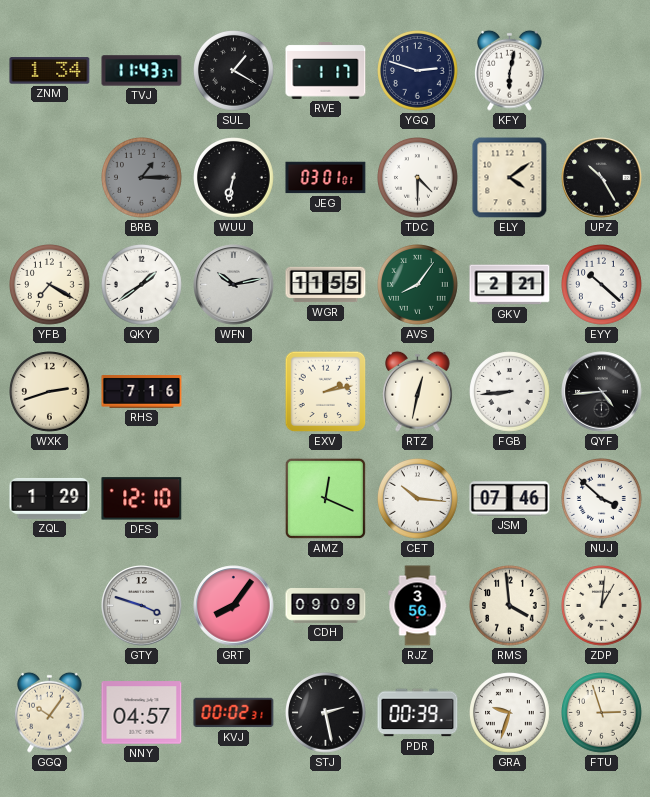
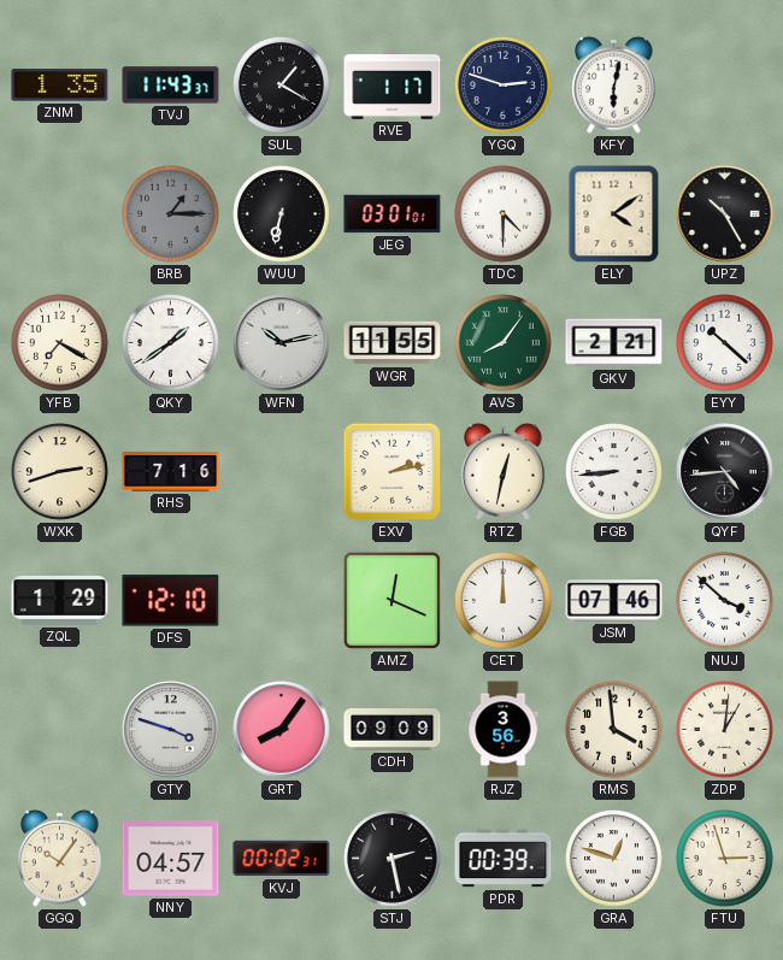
ZNM: 1:34 -> 1:35
CET: 10:16 -> 12:00
GRA: 9:33 -> 12:48
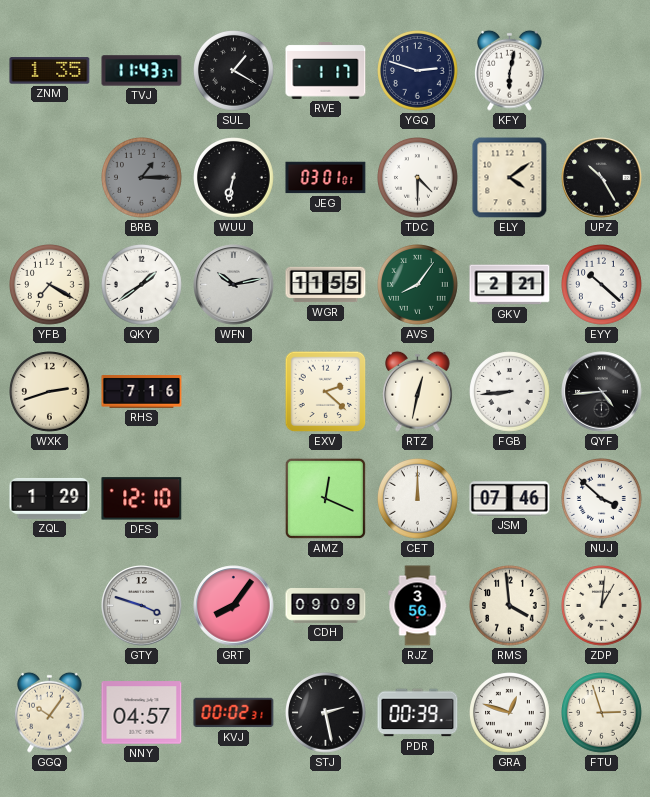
EXV: 2:13 -> 2:22
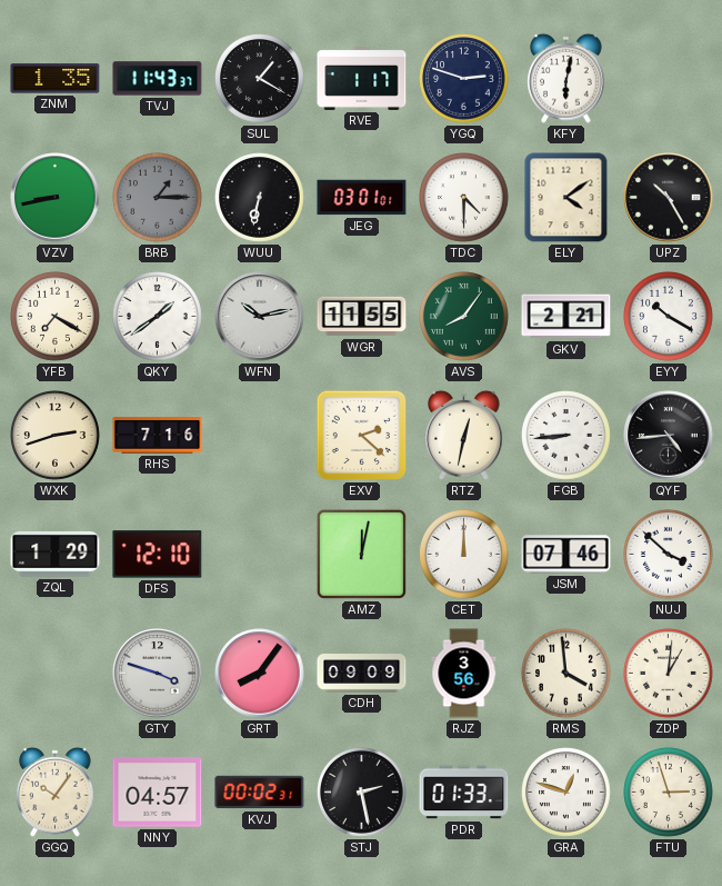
VZV: none -> 8:43
EYY: 10:22 -> 10:20
AMZ: 12:19 -> 12:02
PDR: 00:39 -> 01:33
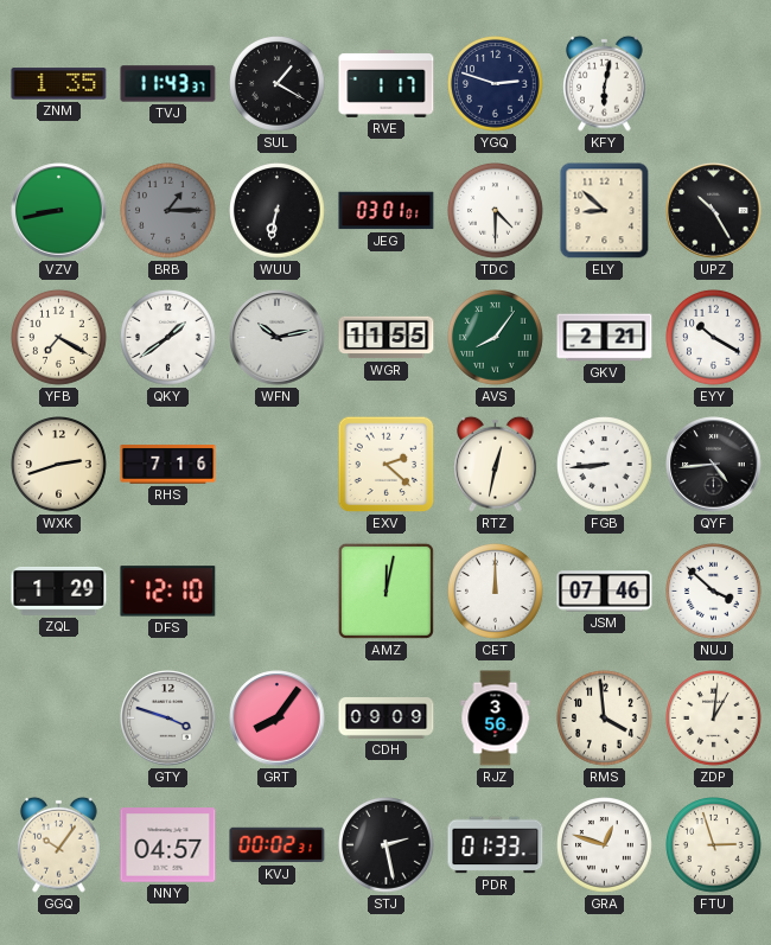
ELY: 4:09 -> 8:52
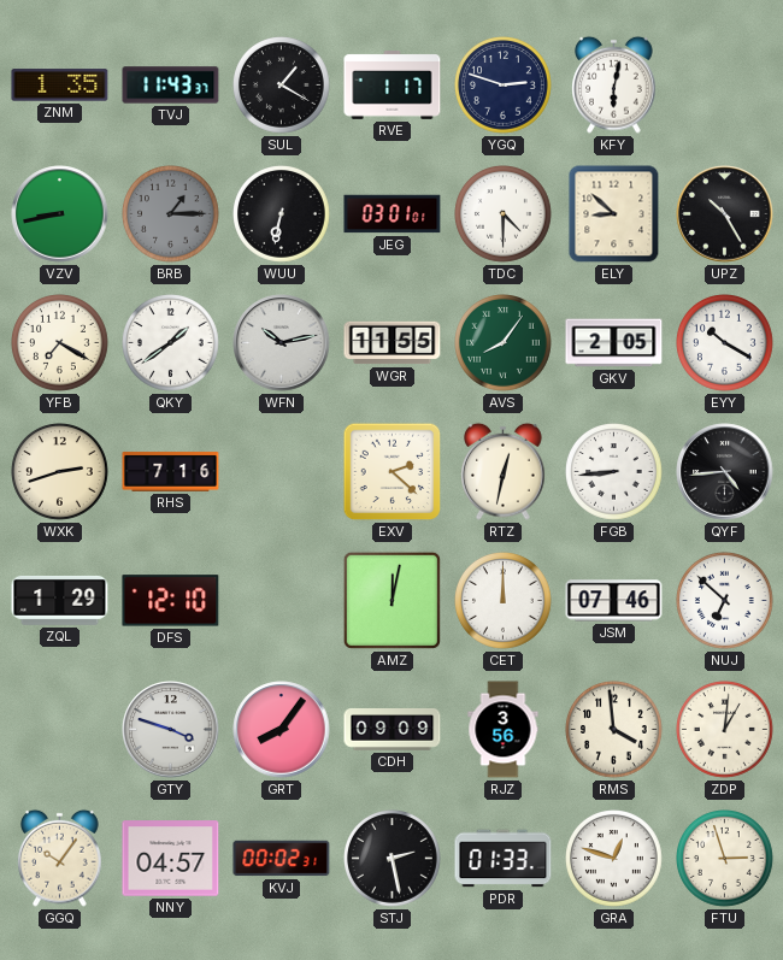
GKV: 2:21 -> 2:05
NUJ: 3:52 -> 6:52
